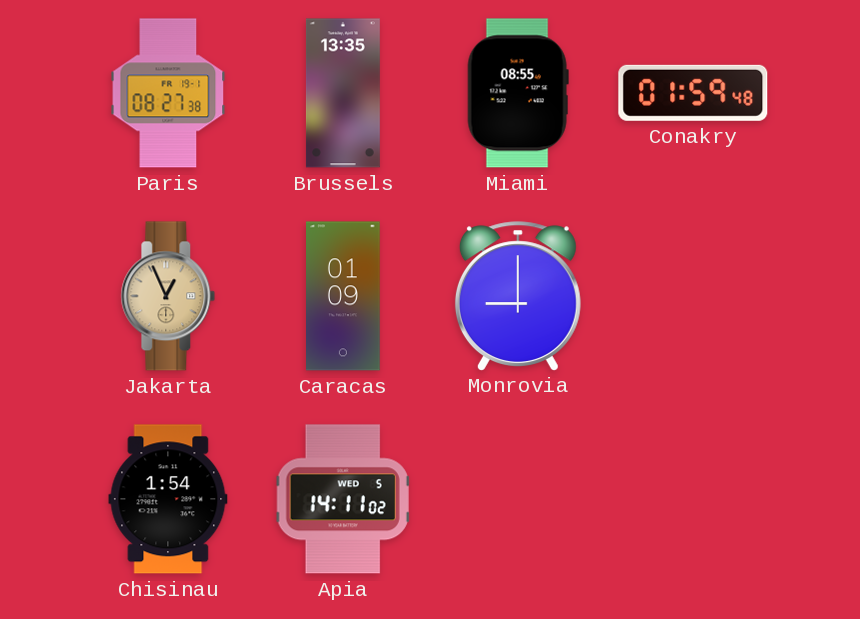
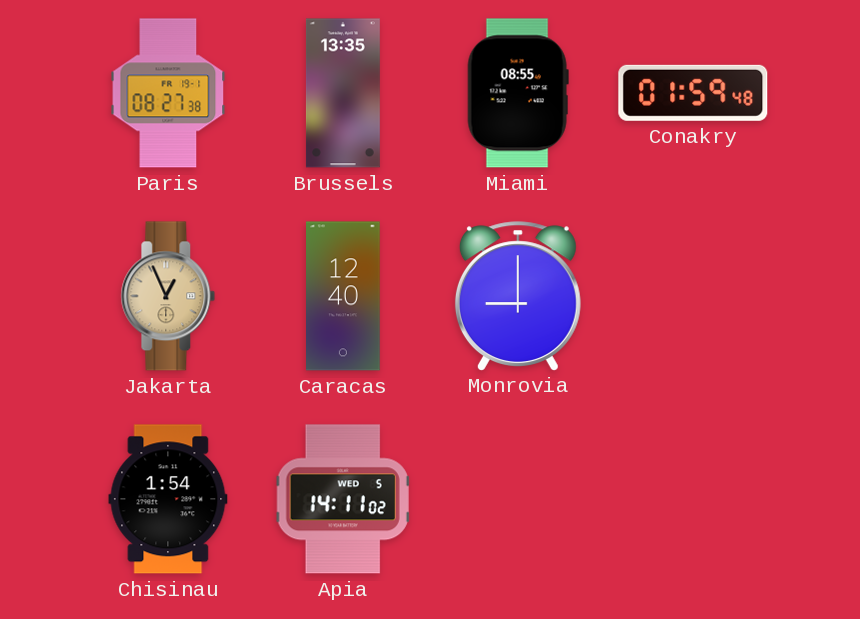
Caracas: 01:09 -> 12:40
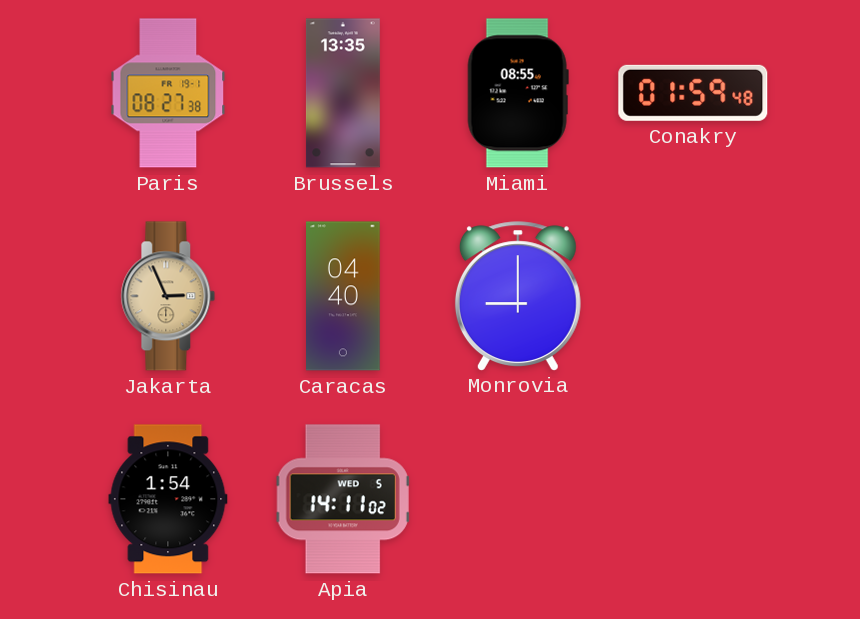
Jakarta: 12:56 -> 2:56
Caracas: 12:40 -> 04:40
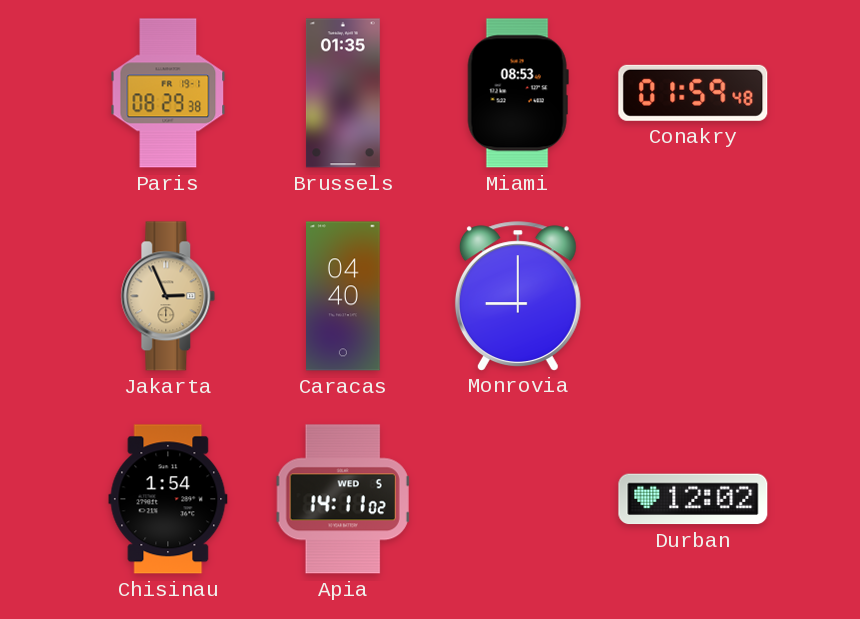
Paris: 08:27 -> 08:29
Brussels: 13:35 -> 01:35
Miami: 08:55 -> 08:53
Durban: none -> 12:02
